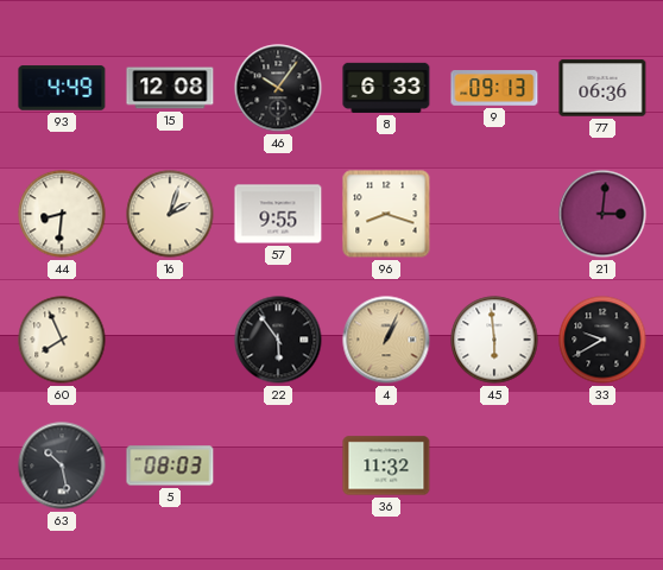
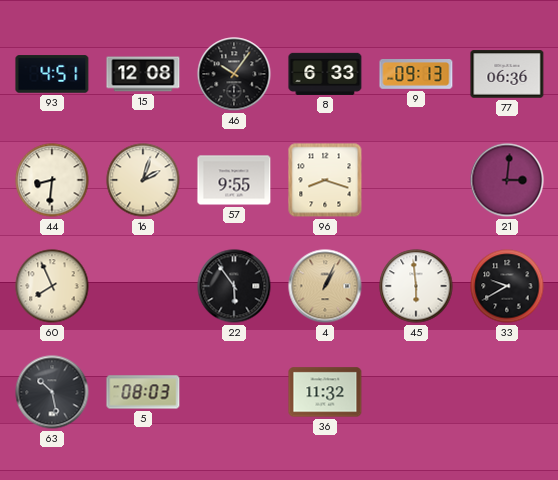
93: 4:49 -> 4:51
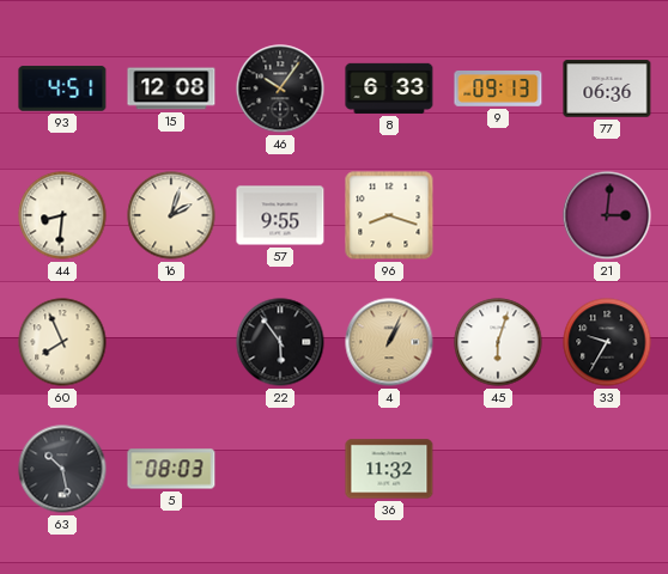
45: 5:59 -> 6:03
33: 9:40 -> 9:35
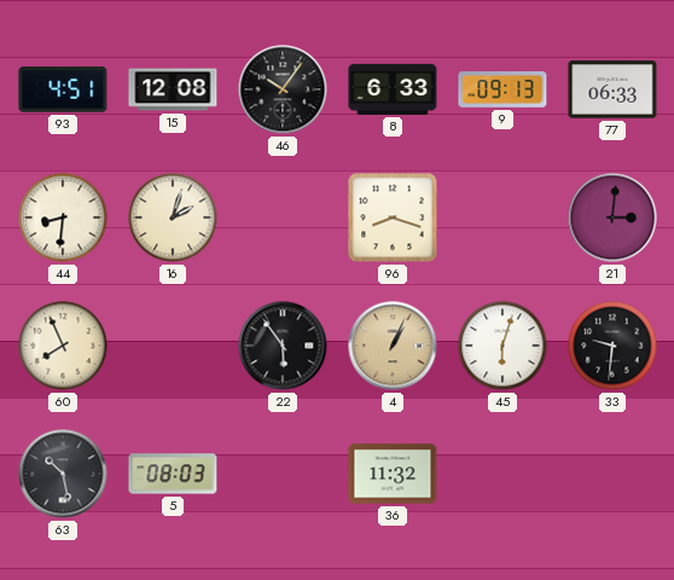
77: 06:36 -> 06:33
57: 9:55 -> none
33: 9:35 -> 9:31
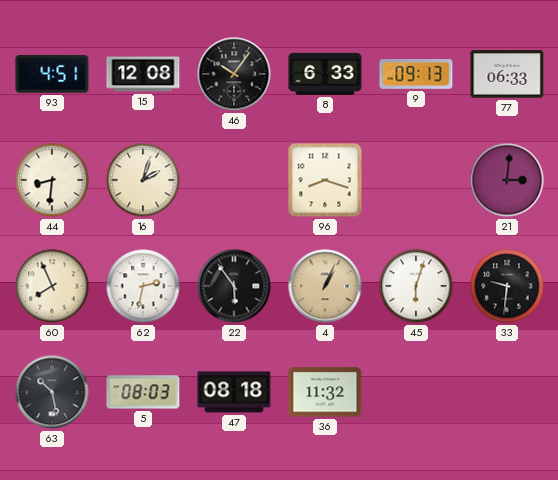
62: none -> 2:32
47: none -> 08:18
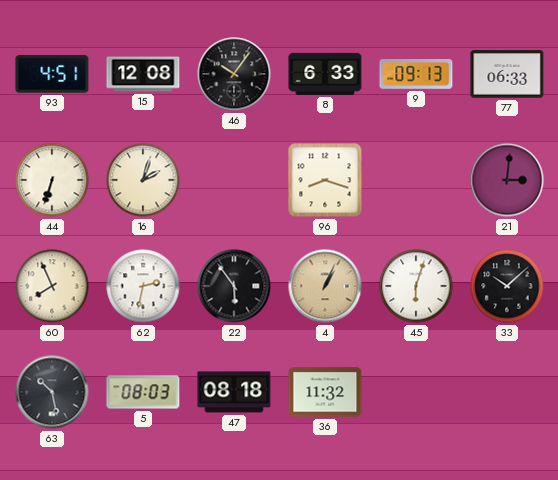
44: 8:31 -> 6:33
33: 9:31 -> 10:08
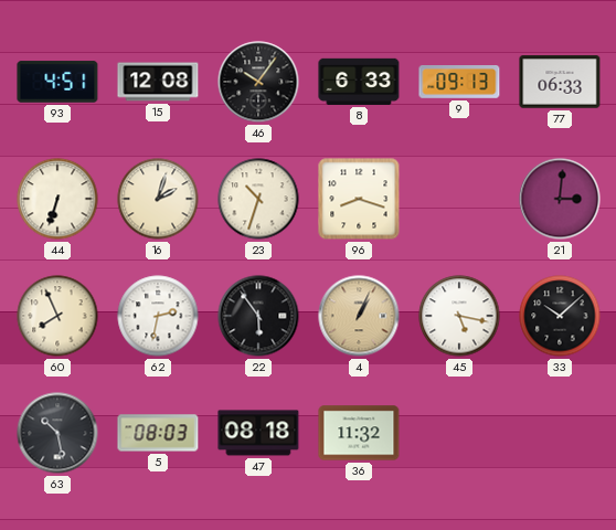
23: none -> 10:33
45: 6:03 -> 5:17
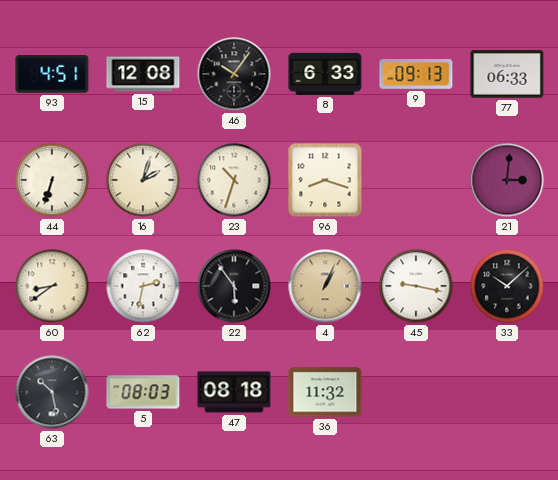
60: 7:56 -> 8:39
45: 5:17 -> 9:17
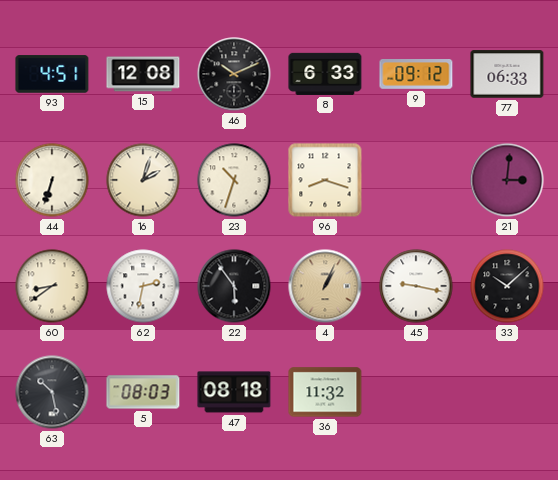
46: 10:06 -> 10:11
9: 09:13 -> 09:12
